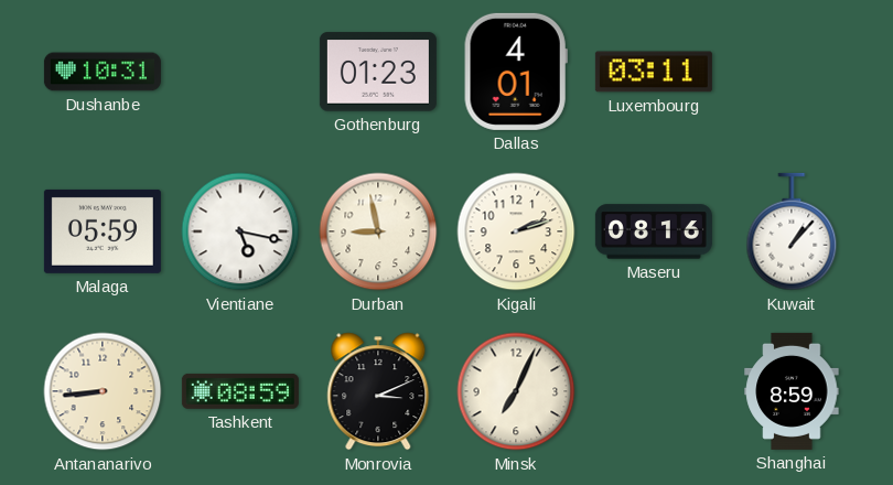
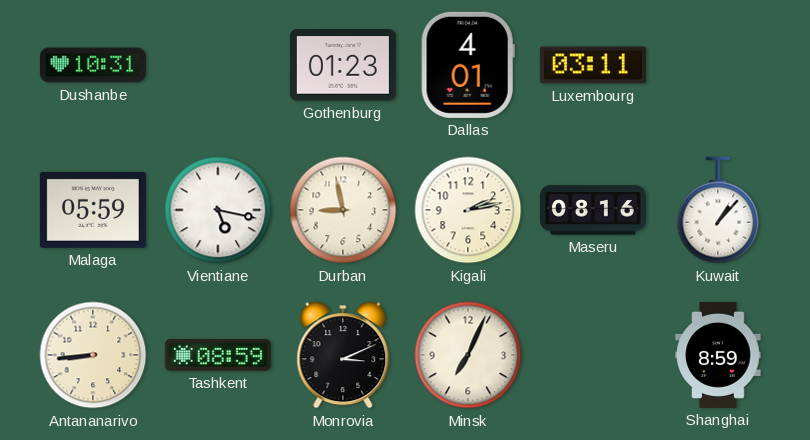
Kigali: 2:12 -> 2:13
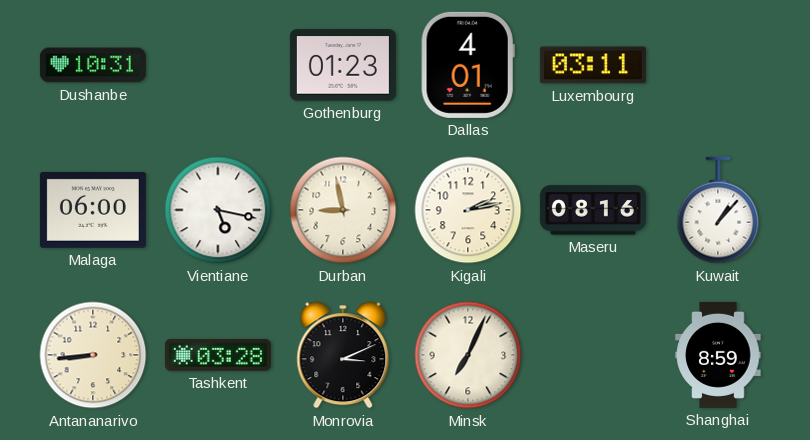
Malaga: 05:59 -> 06:00
Tashkent: 08:59 -> 03:28
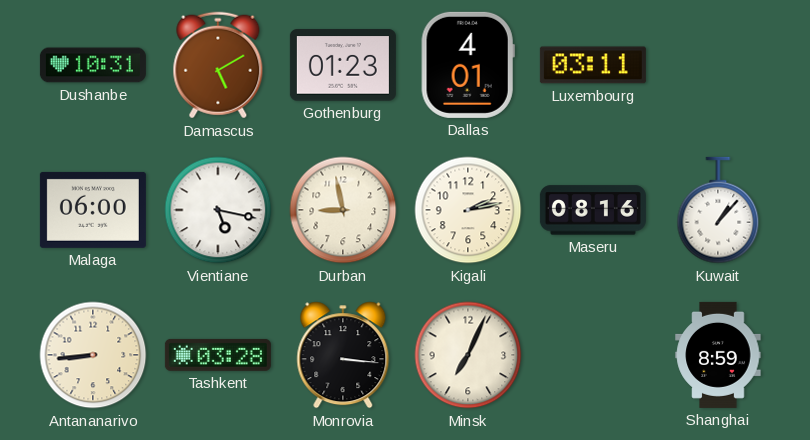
Damascus: none -> 5:10
Monrovia: 3:11 -> 3:16
